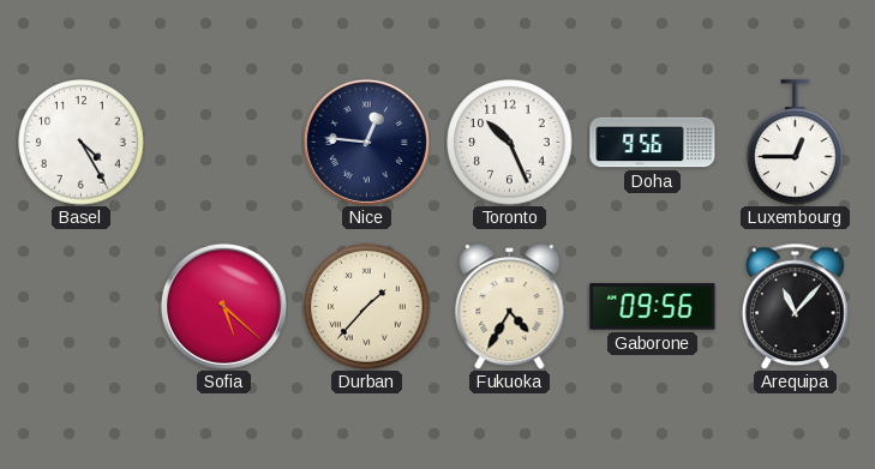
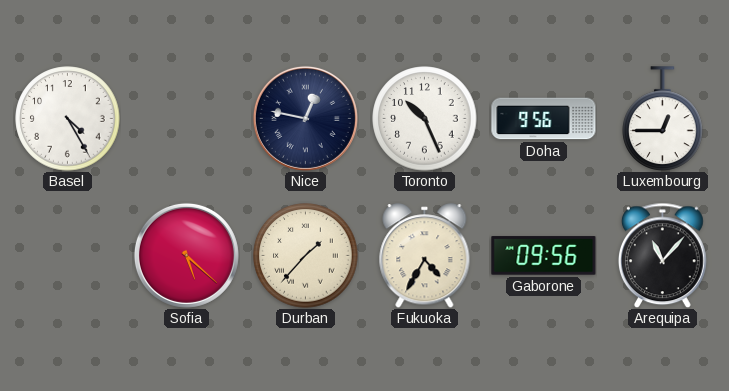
Nice: 12:46 -> 12:47
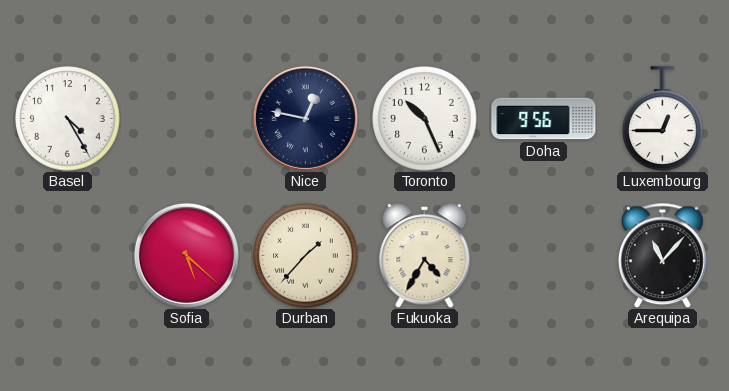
Gaborone: 09:56 -> none
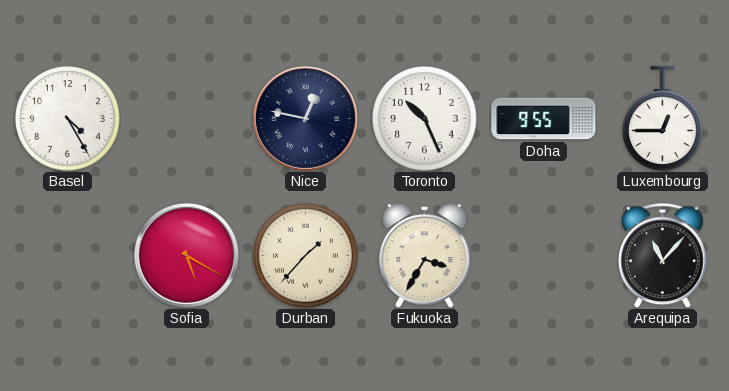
Doha: 9:56 -> 9:55
Sofia: 5:22 -> 5:20
Fukuoka: 4:35 -> 3:35
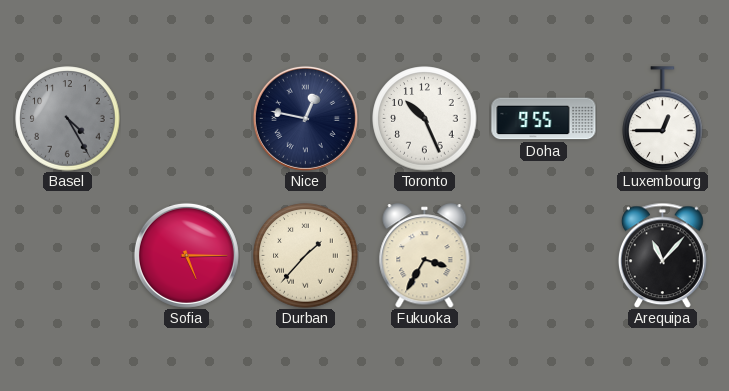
Basel dial: white -> grey
Sofia: 5:20 -> 5:15
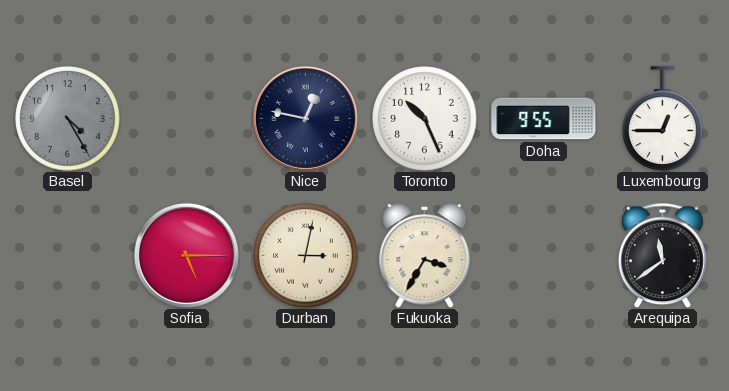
Durban: 1:37 -> 3:02
Arequipa: 11:07 -> 11:39
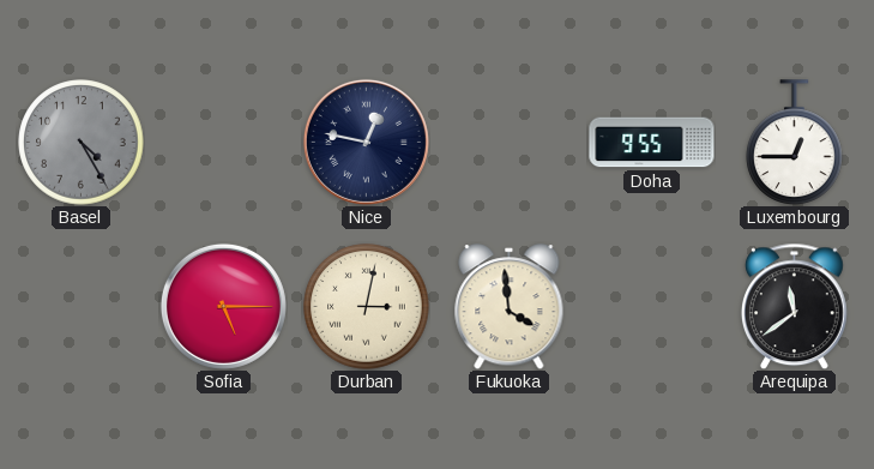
Toronto: 10:26 -> none
Fukuoka: 3:35 -> 3:59
